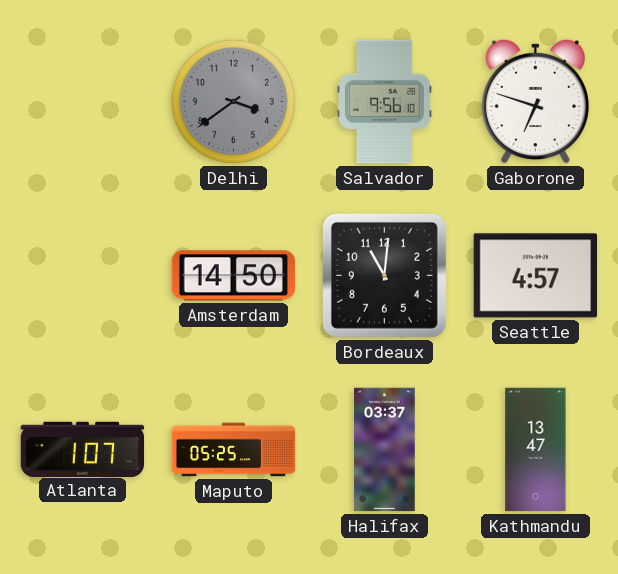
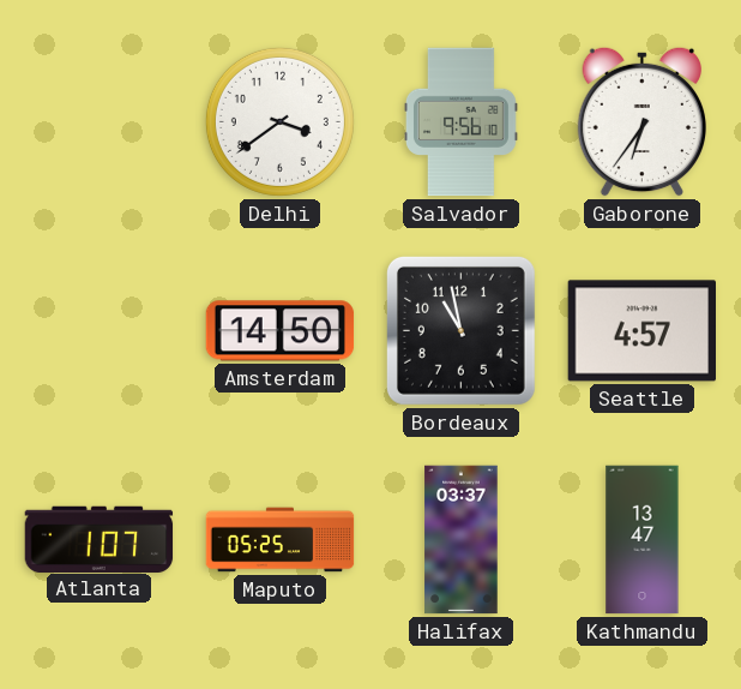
Delhi dial: grey -> white
Gaborone: 6:48 -> 6:36
Bordeaux: 11:01 -> 10:58
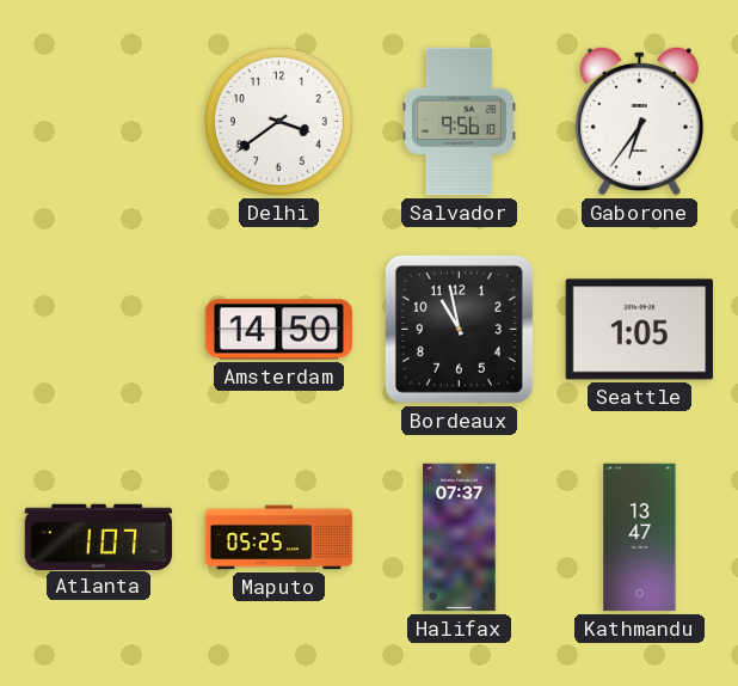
Seattle: 4:57 -> 1:05
Halifax: 03:37 -> 07:37
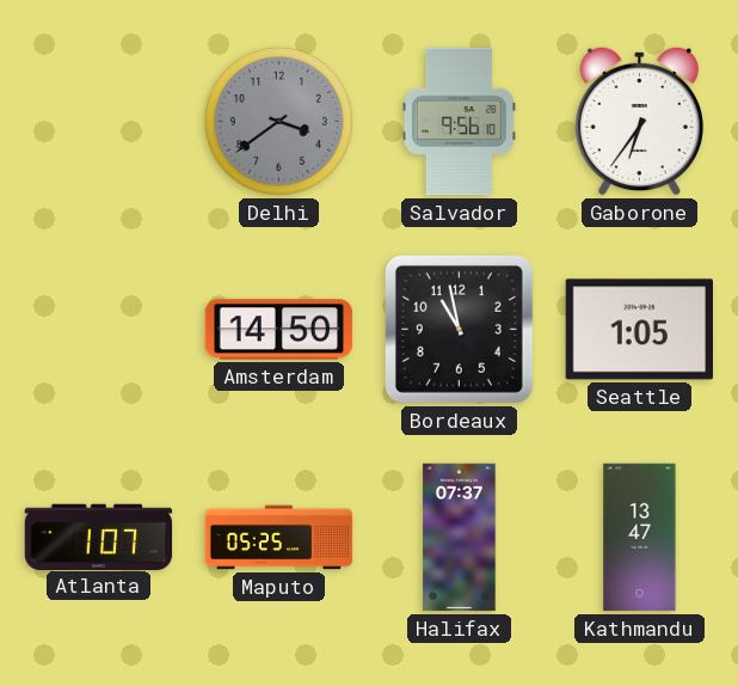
Delhi dial: white -> grey
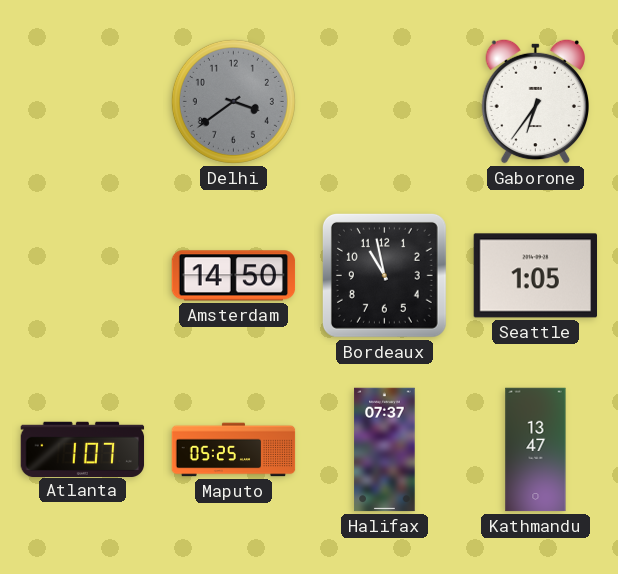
Salvador: 9:56 -> none
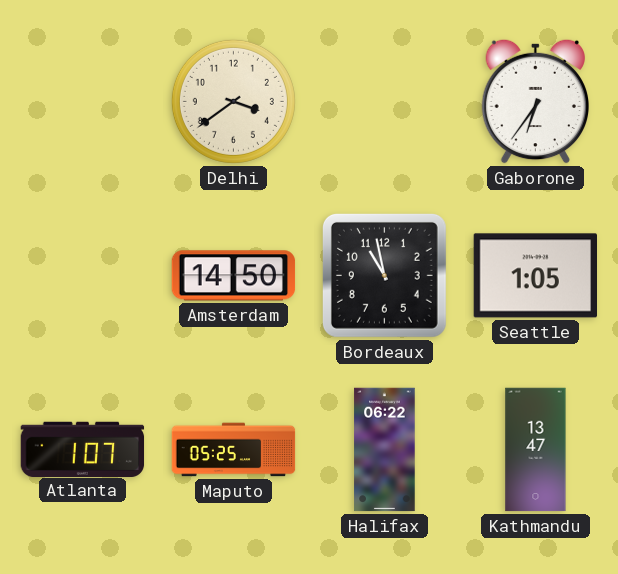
Delhi dial: grey -> cream
Halifax: 07:37 -> 06:22
